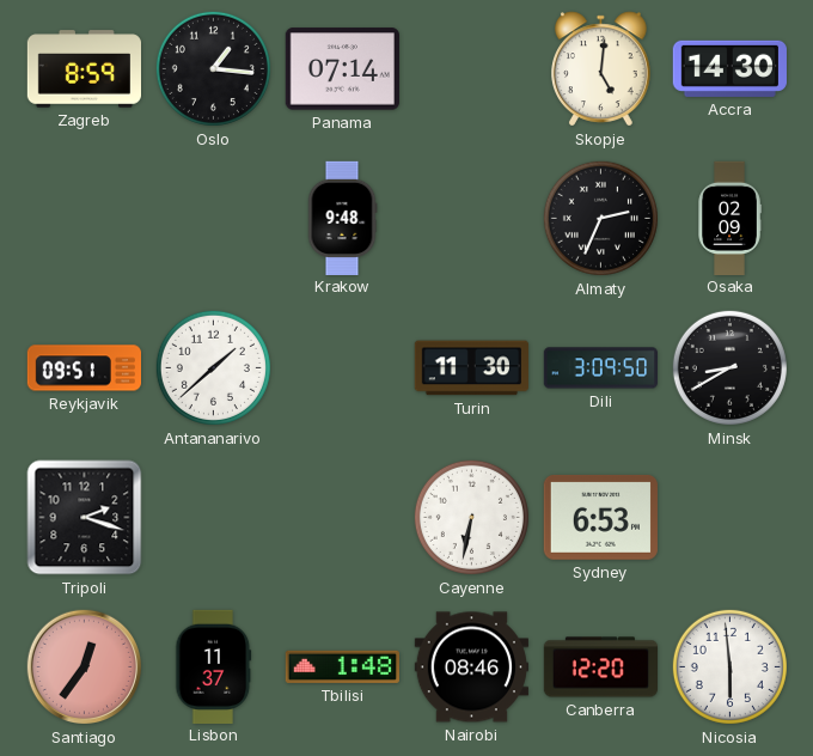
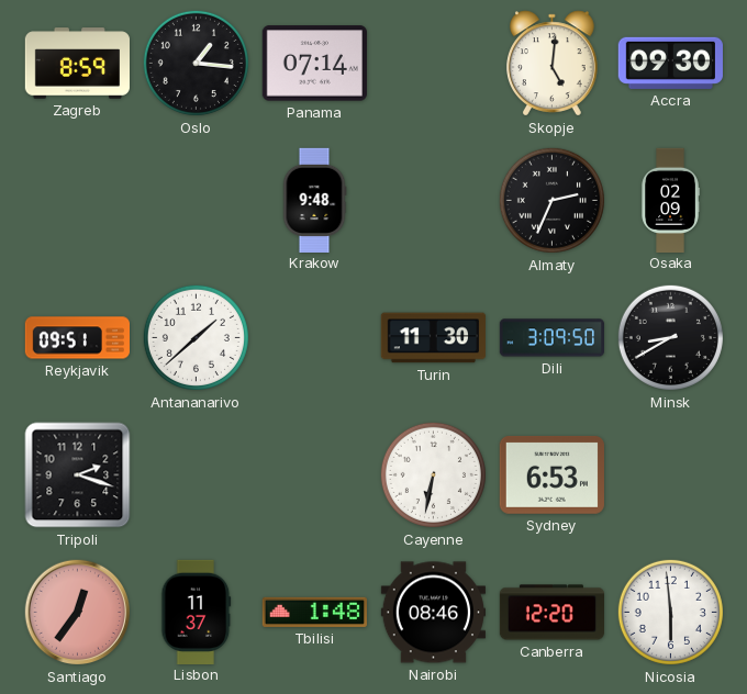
Accra: 14:30 -> 09:30
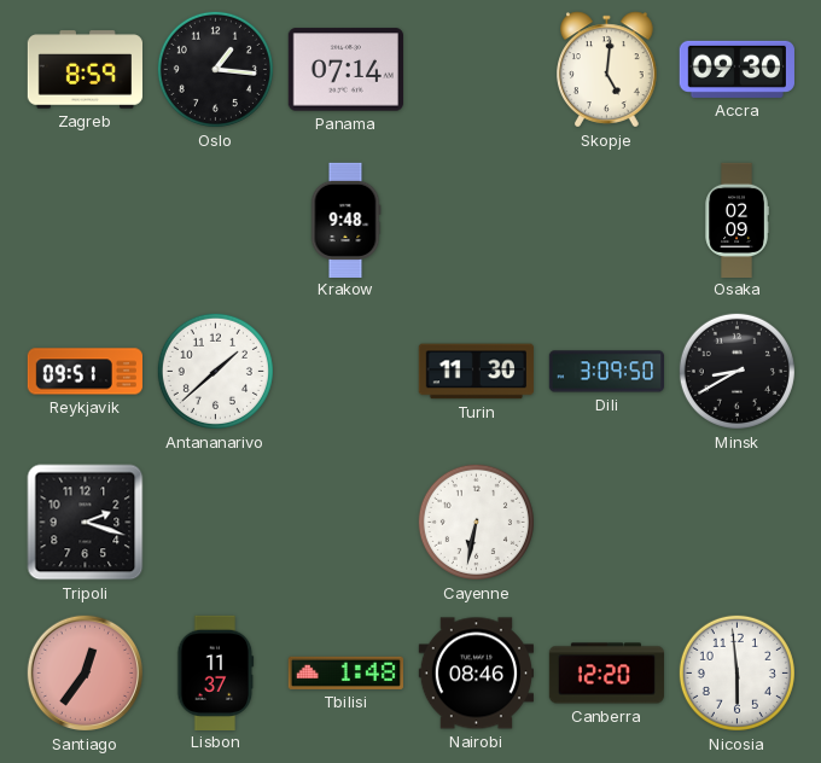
Almaty: 2:34 -> none
Sydney: 6:53 -> none
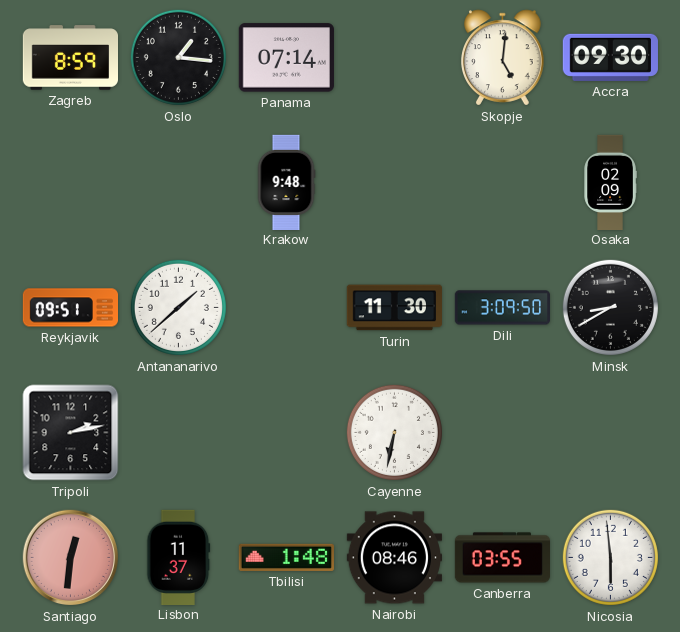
Tripoli: 2:18 -> 2:13
Santiago: 12:36 -> 12:31
Canberra: 12:20 -> 03:55
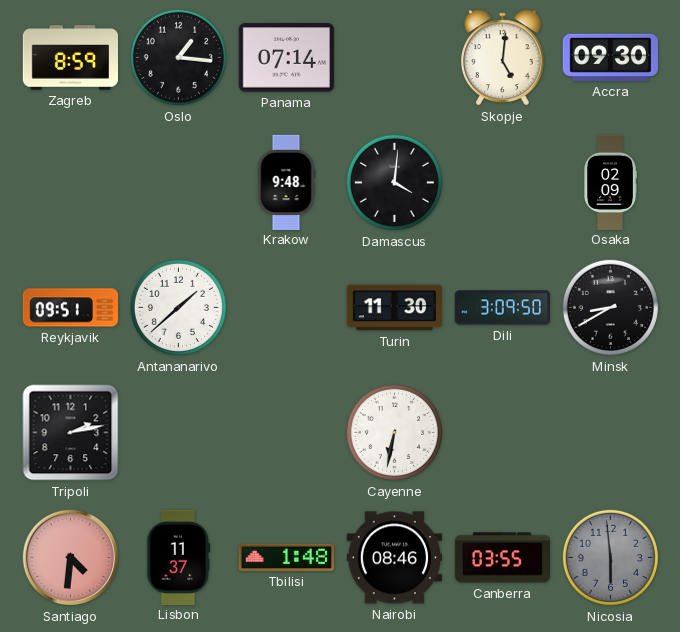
Damascus: none -> 4:01
Santiago: 12:31 -> 4:31
Nicosia dial: white -> grey
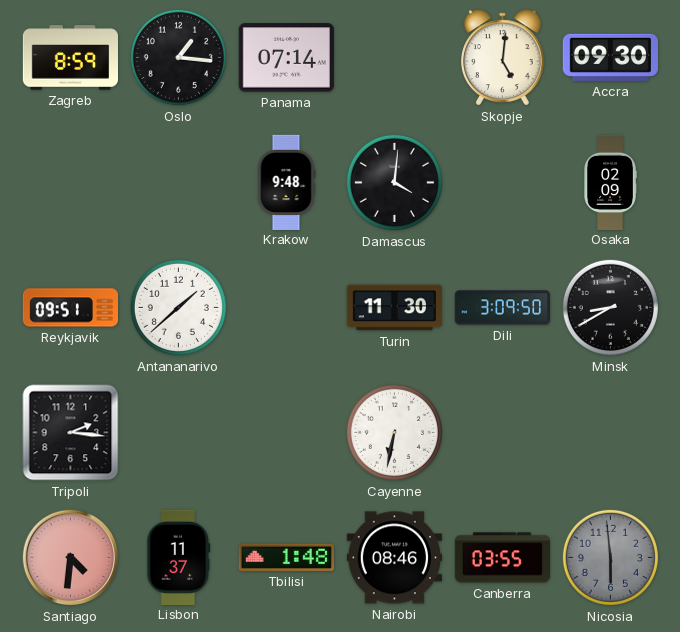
Tripoli: 2:13 -> 2:16
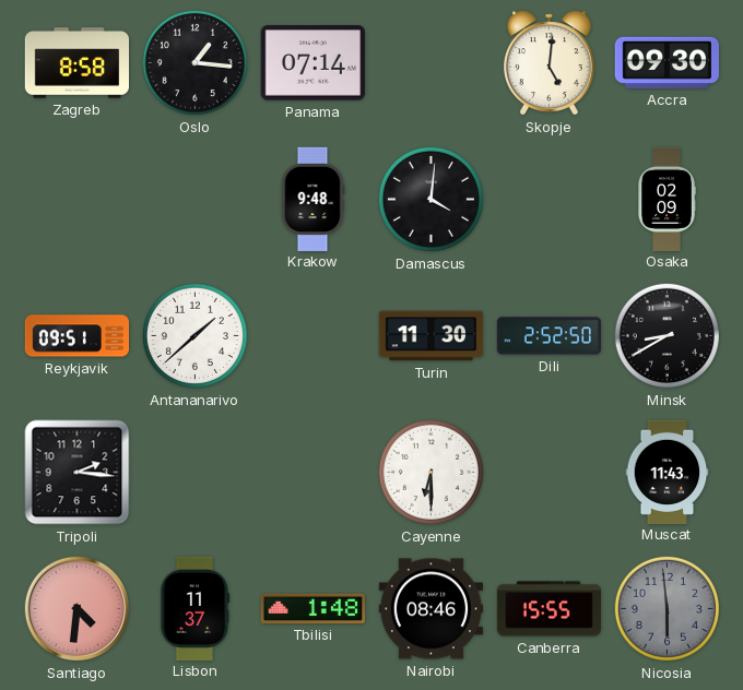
Zagreb: 8:59 -> 8:58
Dili: 3:09 -> 2:52
Cayenne: 6:32 -> 6:30
Muscat: none -> 11:43
Canberra: 03:55 -> 15:55
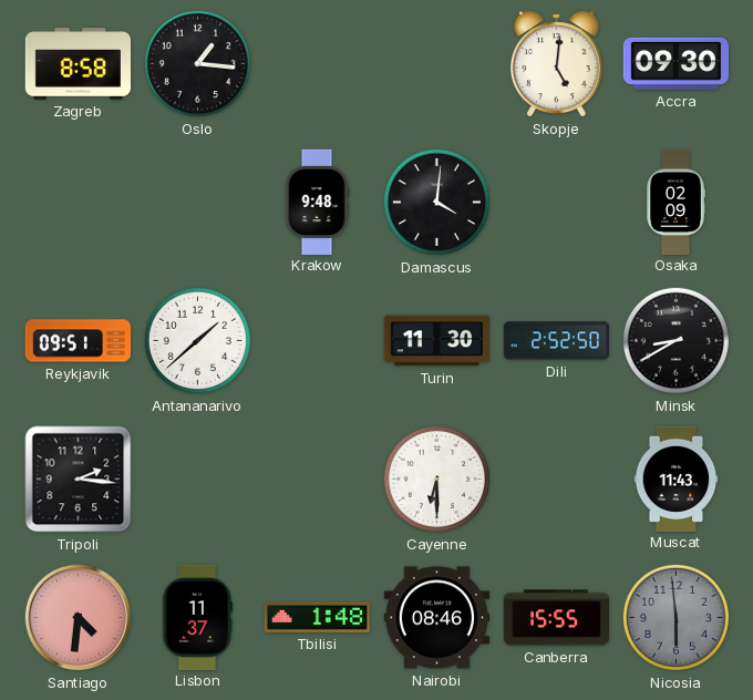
Panama: 07:14 -> none
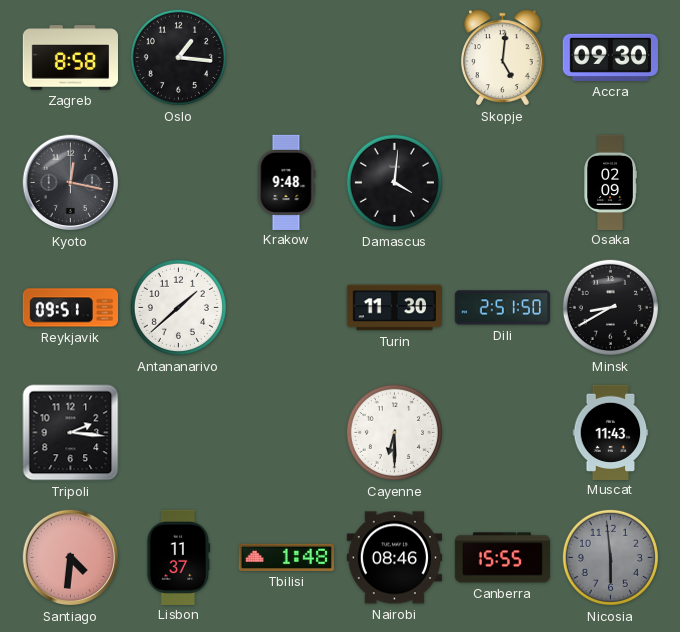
Kyoto: none -> 12:17
Dili: 2:52 -> 2:51
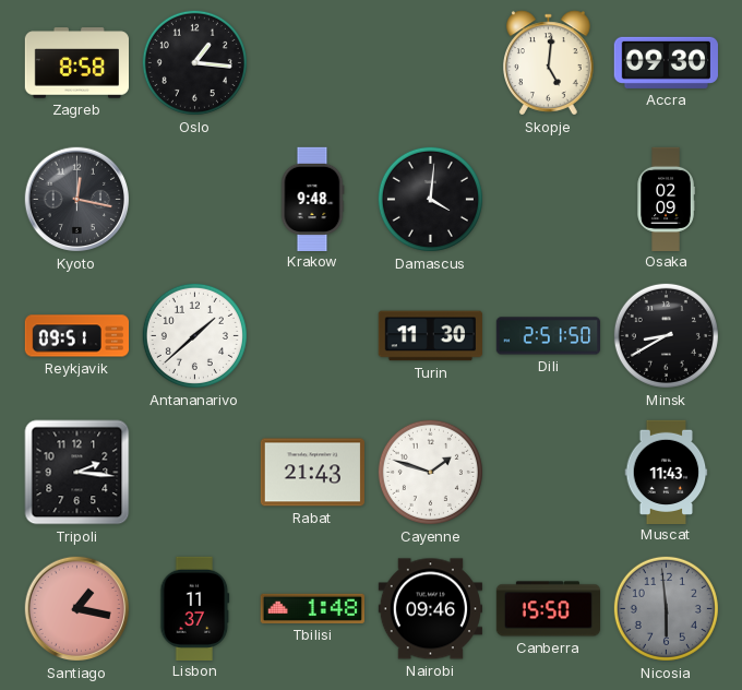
Rabat: none -> 21:43
Cayenne: 6:30 -> 1:48
Santiago: 4:31 -> 1:17
Nairobi: 08:46 -> 09:46
Canberra: 15:55 -> 15:50
